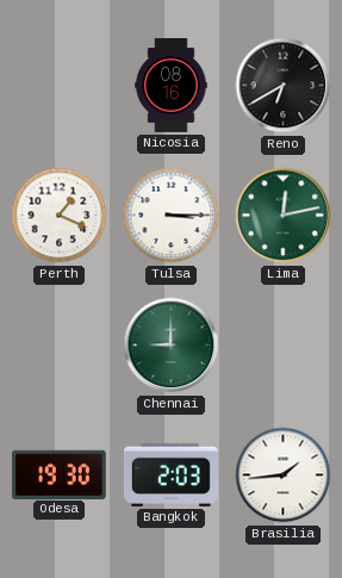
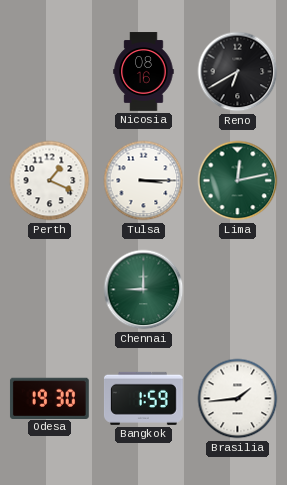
Bangkok: 2:03 -> 1:59
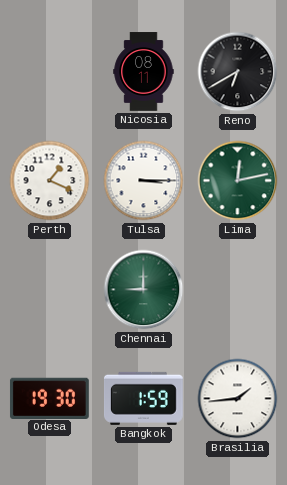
Nicosia: 08:16 -> 08:11
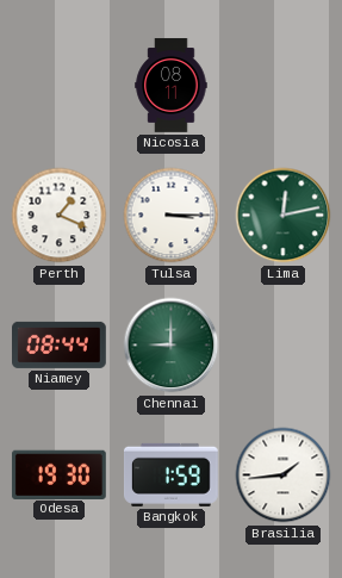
Reno: 6:40 -> none
Niamey: none -> 08:44
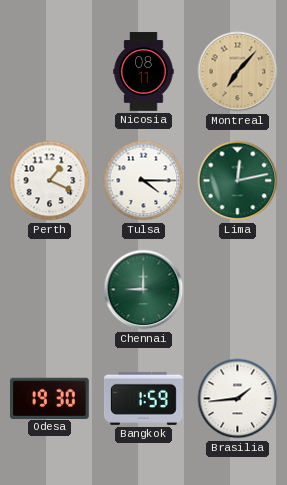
Montreal: none -> 7:07
Tulsa: 3:15 -> 4:15
Niamey: 08:44 -> none
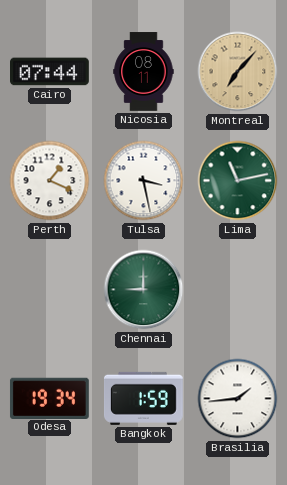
Cairo: none -> 07:44
Tulsa: 4:15 -> 3:28
Lima: 12:13 -> 11:13
Odesa: 19:30 -> 19:34
